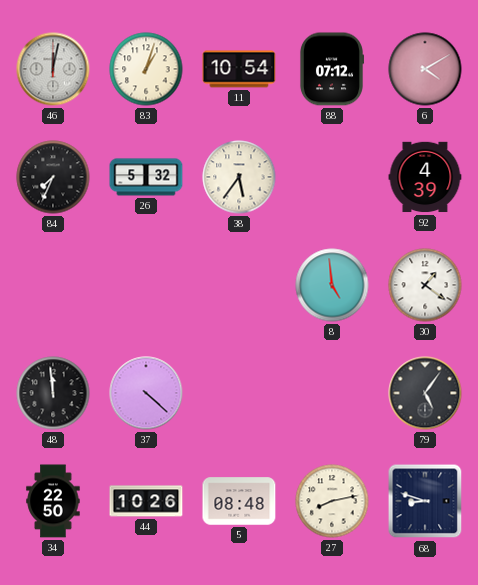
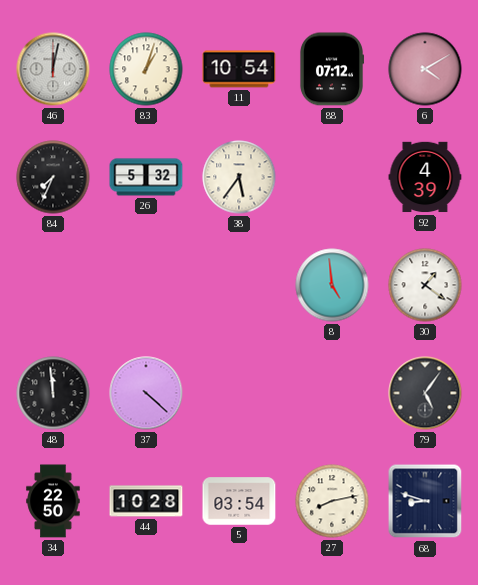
44: 10:26 -> 10:28
5: 08:48 -> 03:54
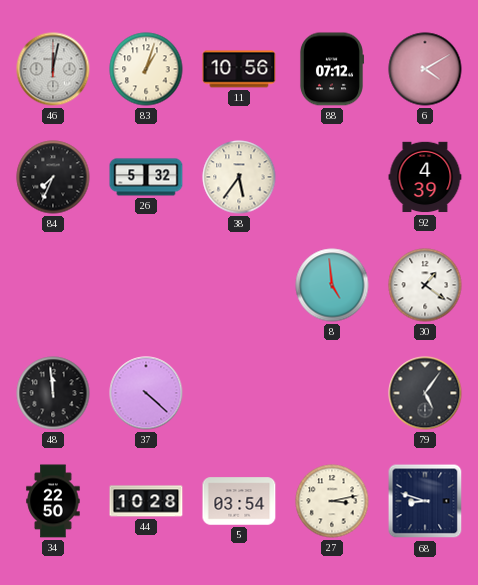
11: 10:54 -> 10:56
27: 8:13 -> 3:13
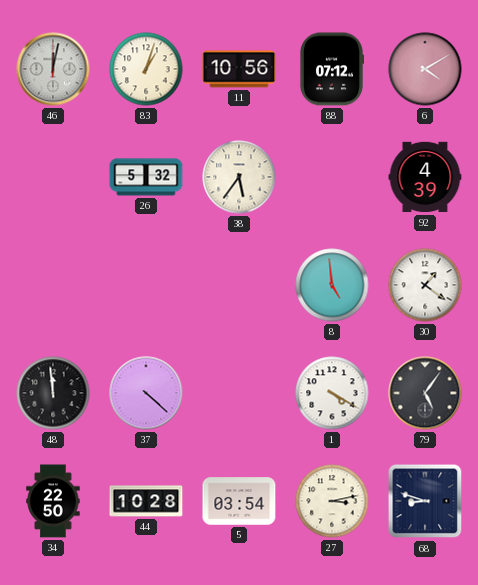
84: 7:34 -> none
1: none -> 4:20
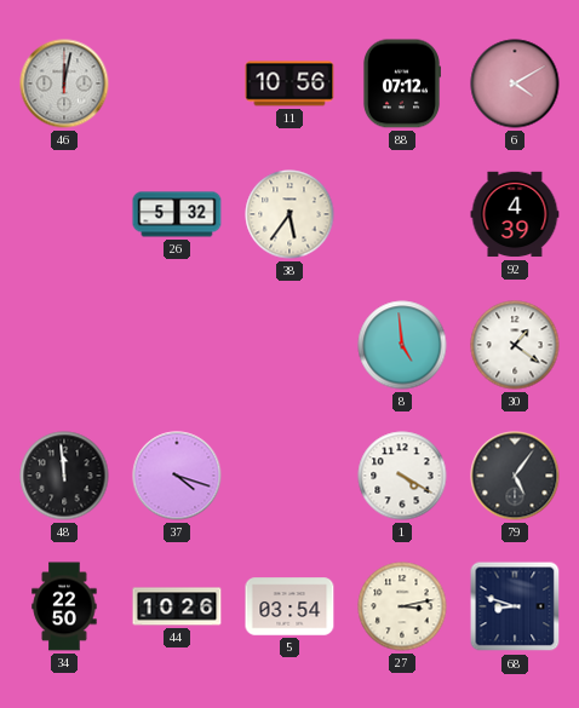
83: 1:03 -> none
37: 4:22 -> 4:18
44: 10:28 -> 10:26
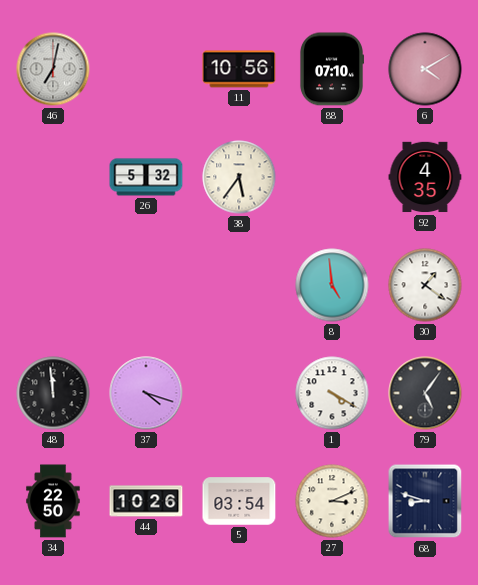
46: 12:02 -> 7:02
88: 07:12 -> 07:10
92: 4:39 -> 4:35
27: 3:13 -> 3:11
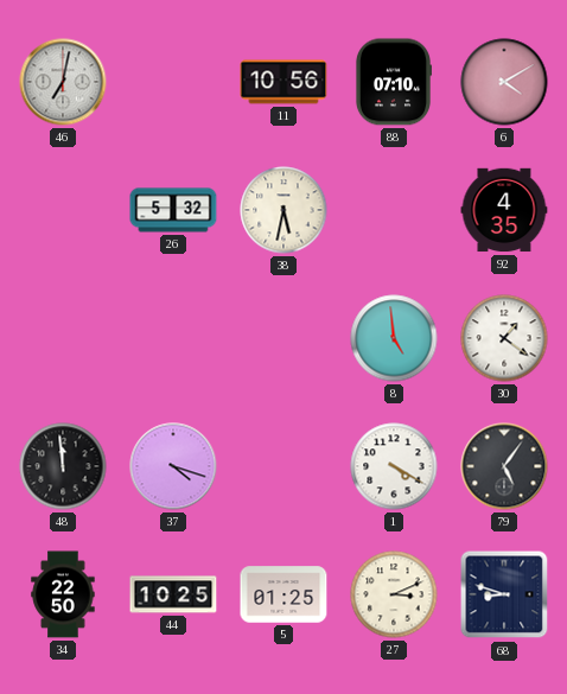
38: 5:36 -> 5:32
44: 10:26 -> 10:25
5: 03:54 -> 01:25
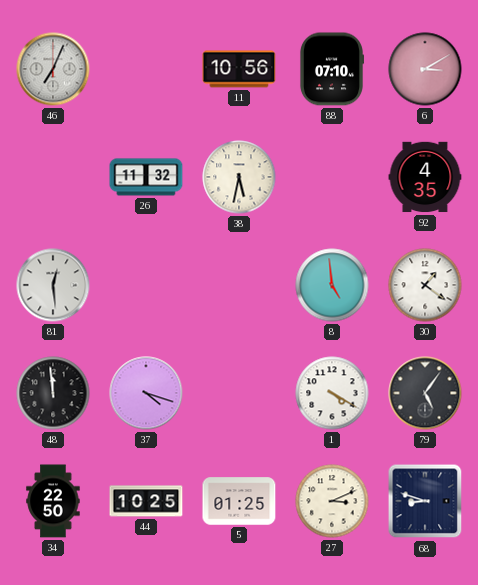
46: 7:02 -> 7:04
6: 4:10 -> 3:10
26: 5:32 -> 11:32
81: none -> 12:29
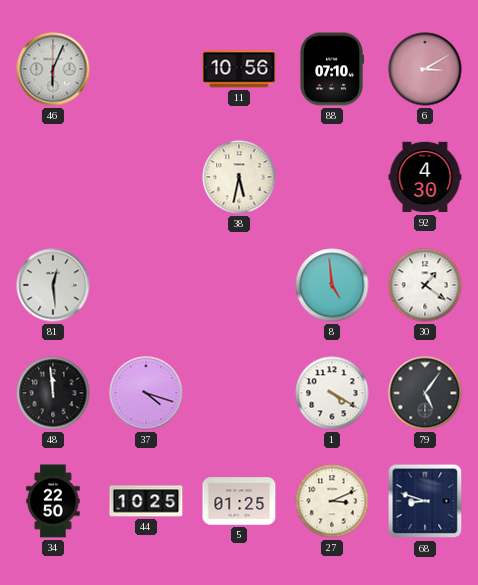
46: 7:04 -> 6:04
26: 11:32 -> none
92: 4:35 -> 4:30
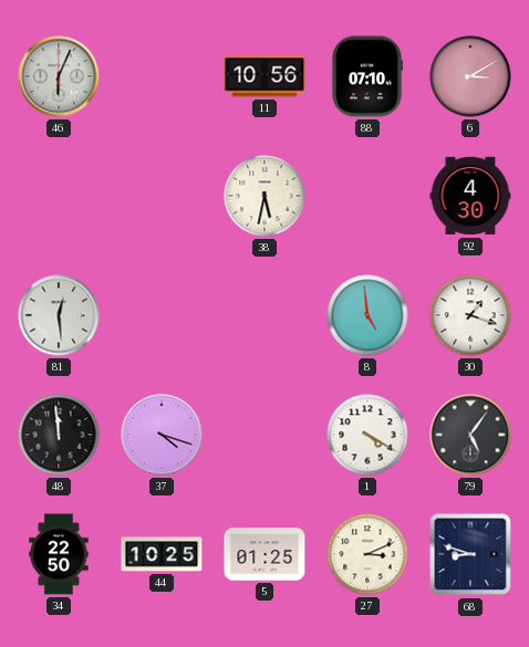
30: 1:21 -> 1:18
